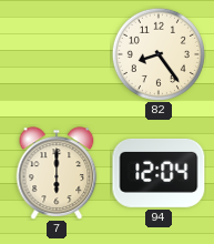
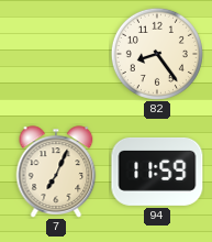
7: 6:00 -> 7:04
94: 12:04 -> 11:59
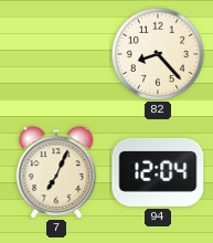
82: 8:24 -> 8:23
94: 11:59 -> 12:04
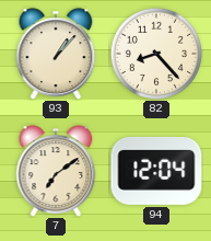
93: none -> 1:07
7: 7:04 -> 7:09
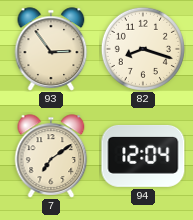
93: 1:07 -> 2:54
82: 8:23 -> 8:18
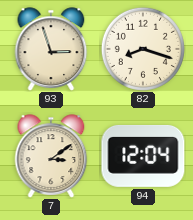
93: 2:54 -> 2:57
7: 7:09 -> 3:09
